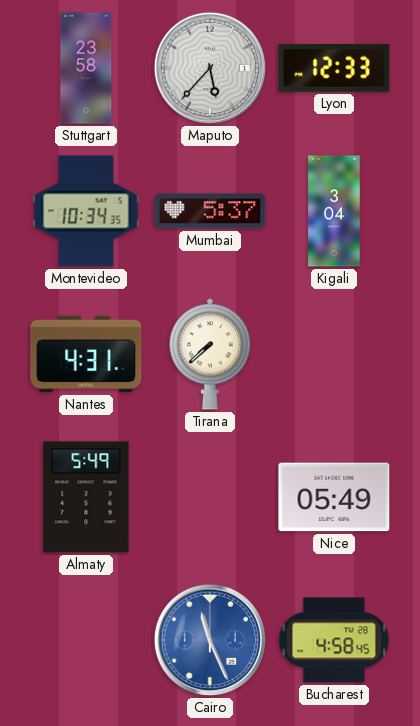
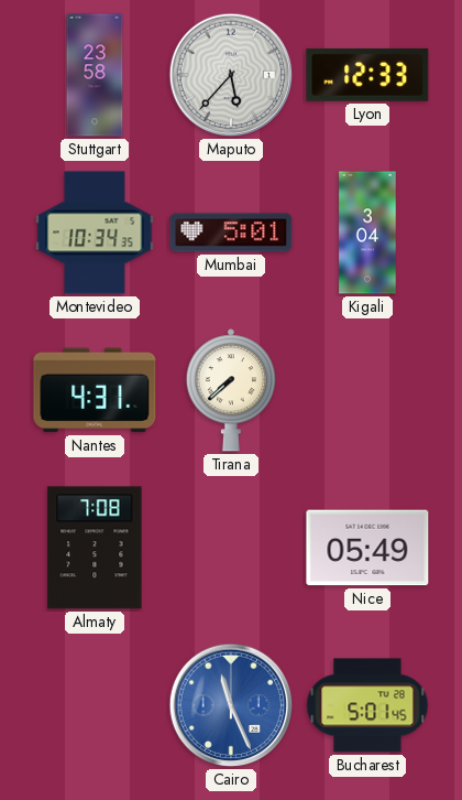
Mumbai: 5:37 -> 5:01
Almaty: 5:49 -> 7:08
Bucharest: 4:58 -> 5:01
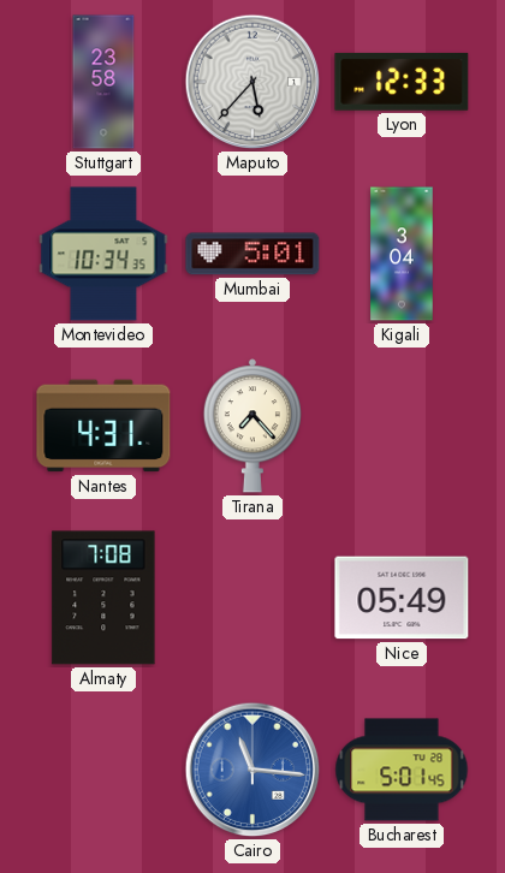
Tirana: 7:38 -> 7:23
Cairo: 11:26 -> 11:16
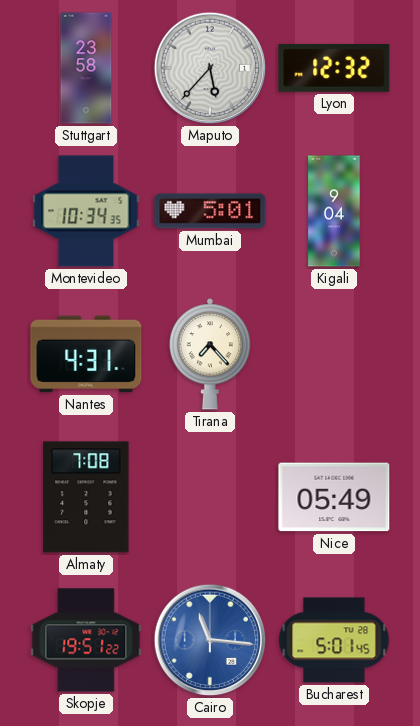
Lyon: 12:33 -> 12:32
Kigali: 3:04 -> 9:04
Skopje: none -> 19:51
